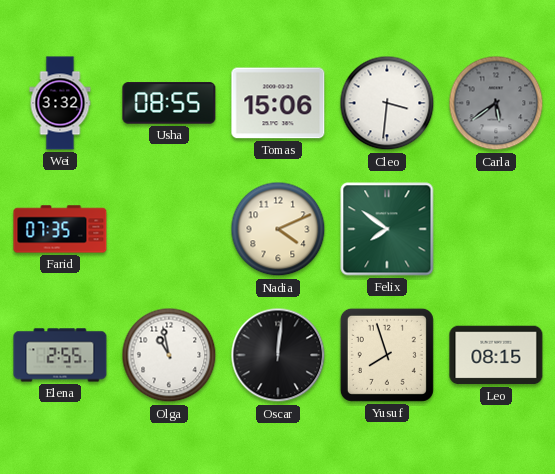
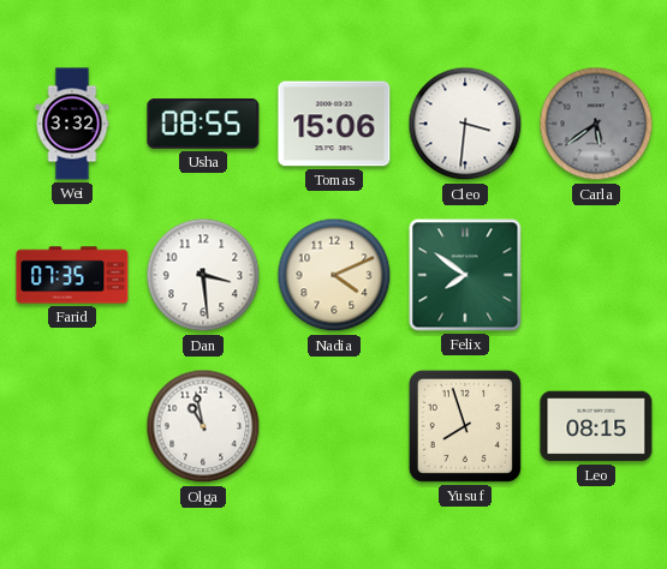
Dan: none -> 3:29
Elena: 2:55 -> none
Oscar: 12:01 -> none
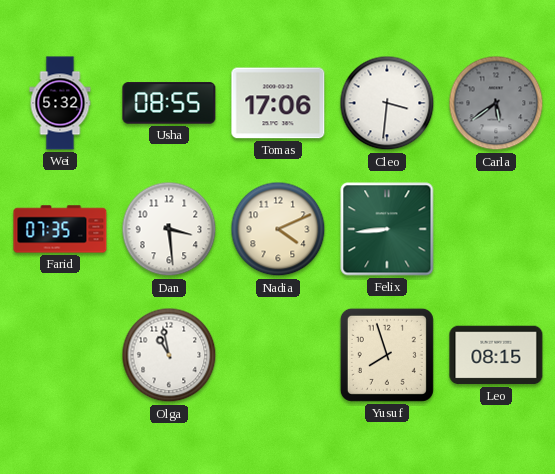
Wei: 3:32 -> 5:32
Tomas: 15:06 -> 17:06
Felix: 7:51 -> 8:44
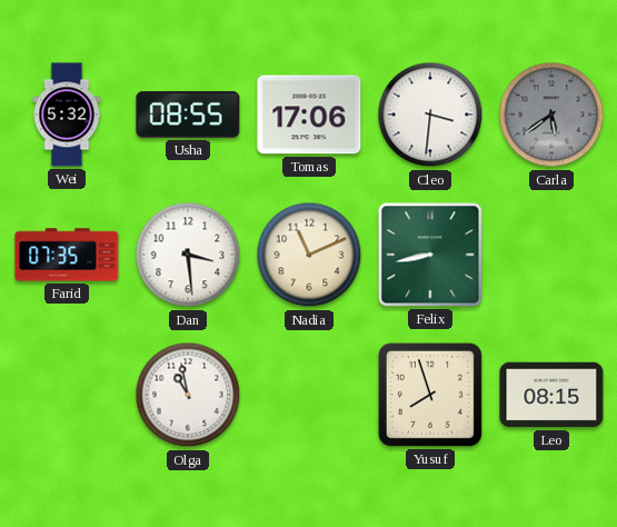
Nadia: 4:11 -> 11:11
Felix: 8:44 -> 8:43
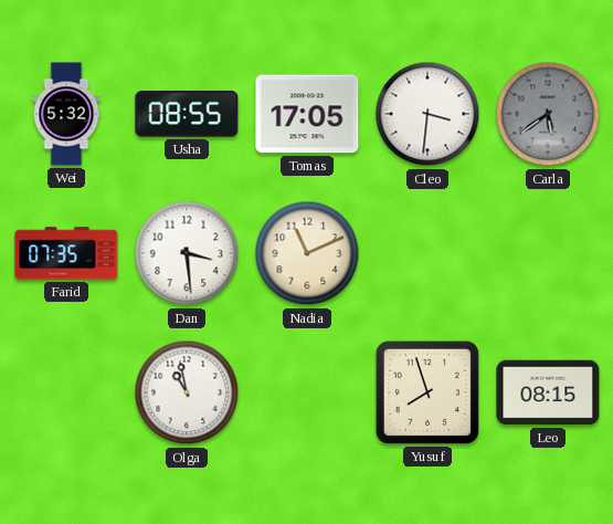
Tomas: 17:06 -> 17:05
Felix: 8:43 -> none
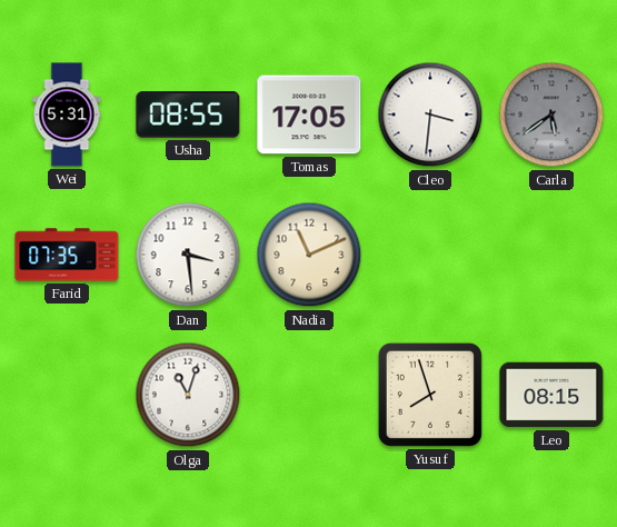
Wei: 5:32 -> 5:31
Olga: 10:58 -> 11:03
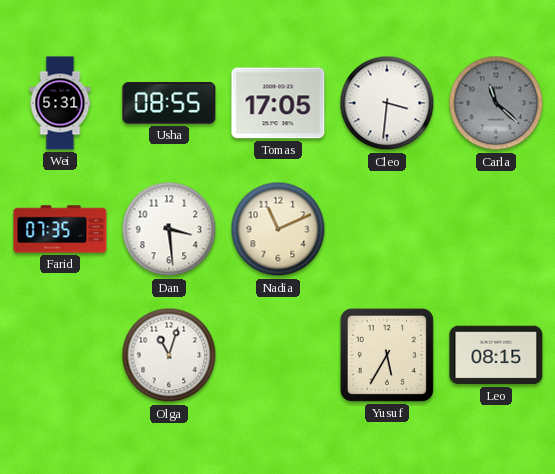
Carla: 5:39 -> 11:22
Yusuf: 7:57 -> 5:35
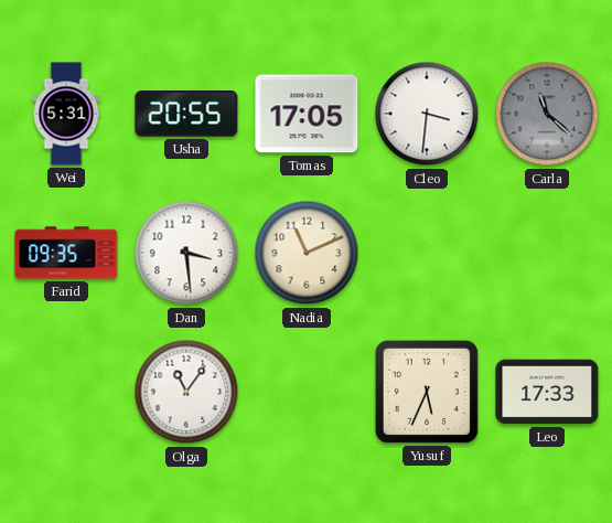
Usha: 08:55 -> 20:55
Farid: 07:35 -> 09:35
Olga: 11:03 -> 11:06
Yusuf: 5:35 -> 5:34
Leo: 08:15 -> 17:33
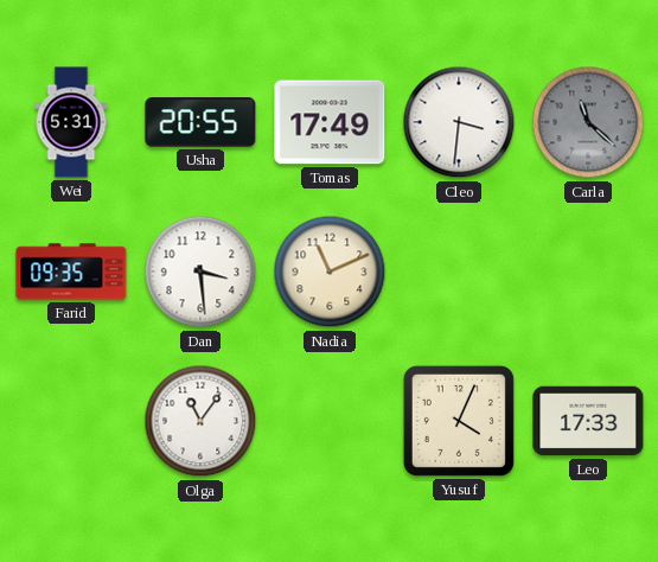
Tomas: 17:05 -> 17:49
Yusuf: 5:34 -> 4:04
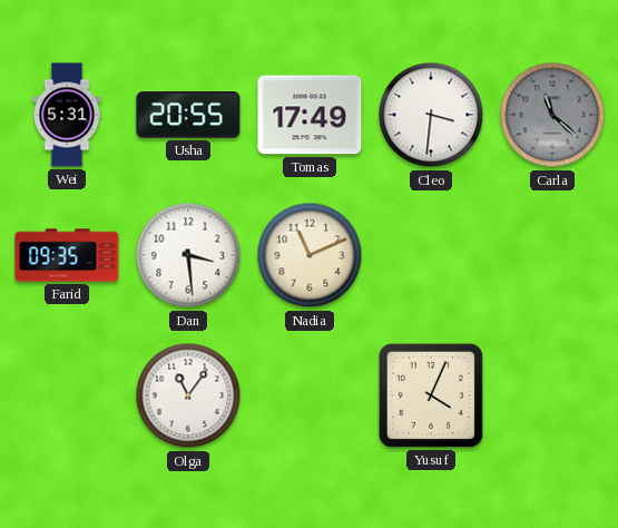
Leo: 17:33 -> none
